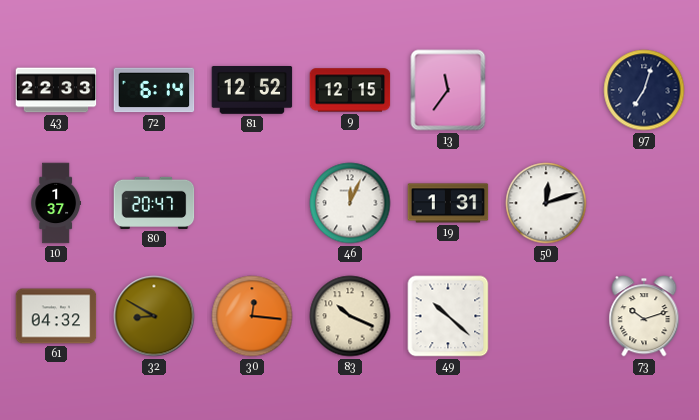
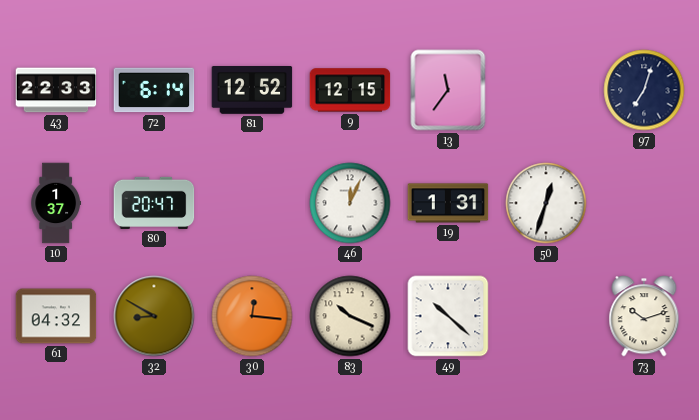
50: 12:12 -> 12:33
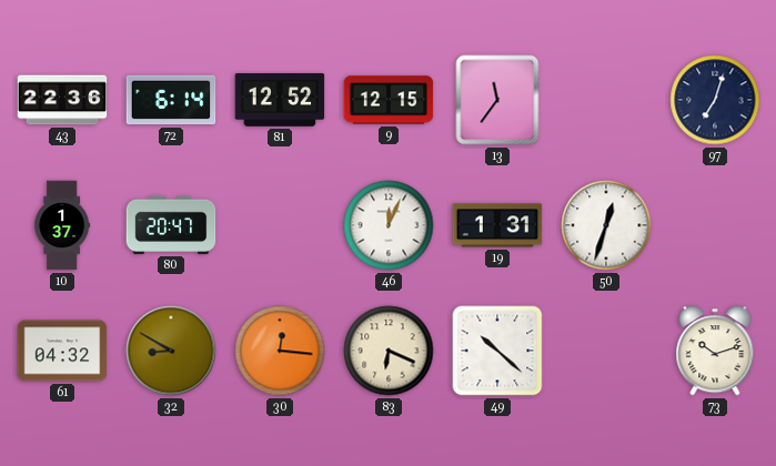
43: 22:33 -> 22:36
83: 10:19 -> 6:19
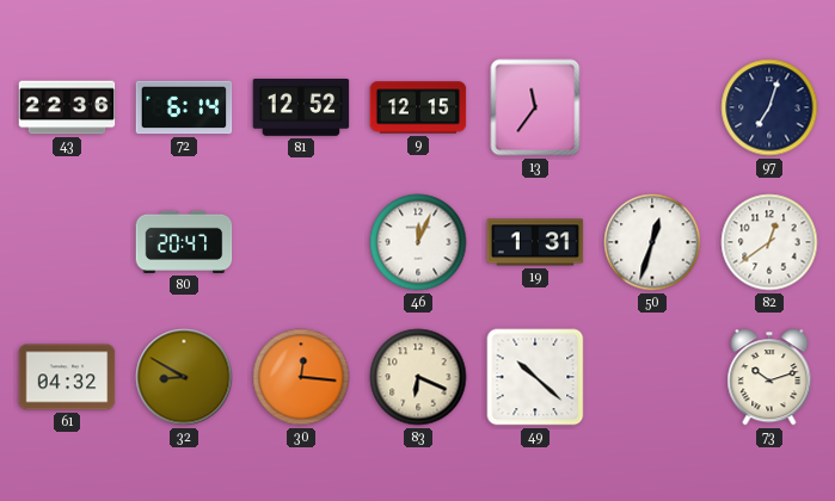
10: 1:37 -> none
82: none -> 12:39
